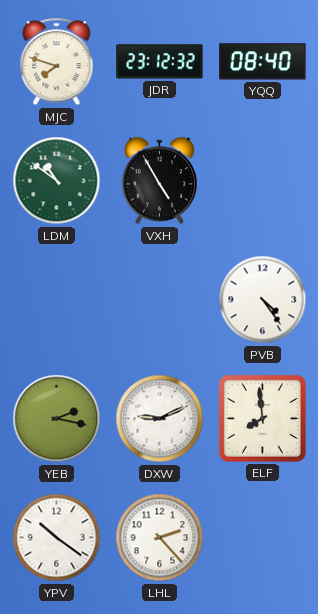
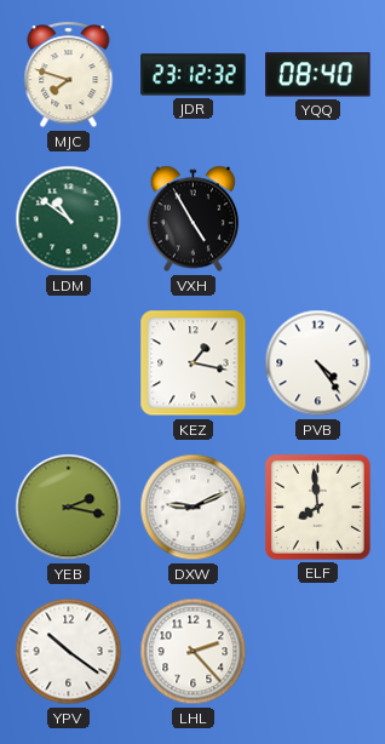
KEZ: none -> 1:17
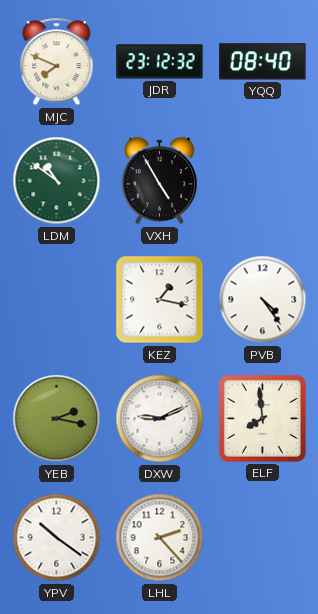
MJC: 7:48 -> 7:49
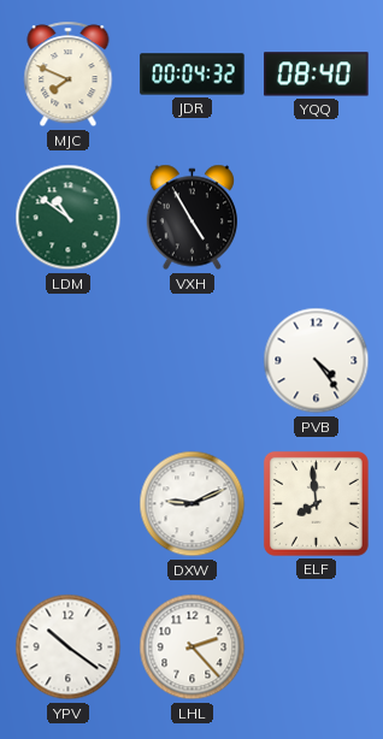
JDR: 23:12 -> 00:04
KEZ: 1:17 -> none
YEB: 2:17 -> none
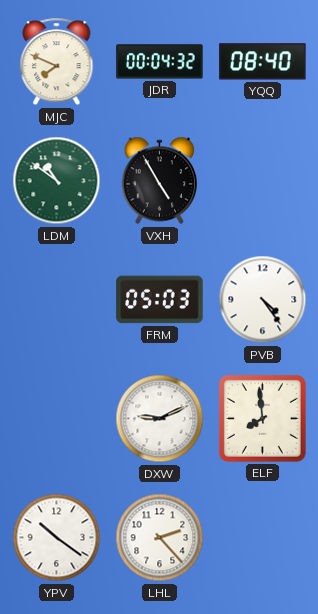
FRM: none -> 05:03
